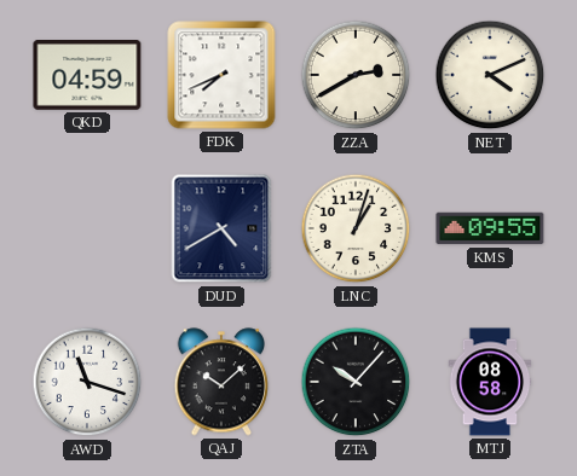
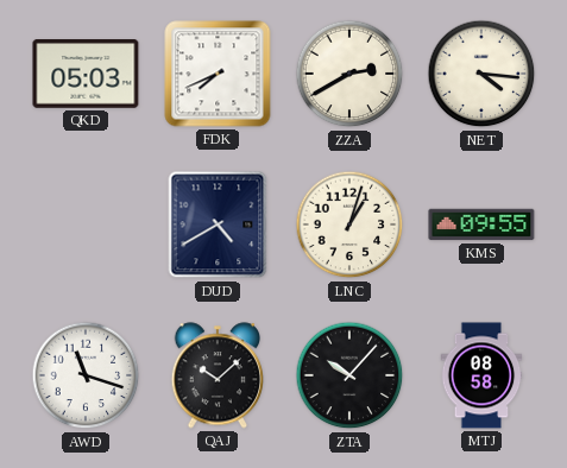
QKD: 04:59 -> 05:03
NET: 4:11 -> 4:16
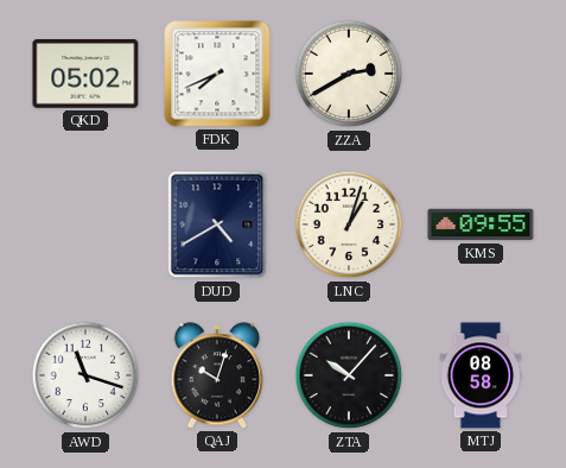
QKD: 05:03 -> 05:02
NET: 4:16 -> none
QAJ: 10:08 -> 10:03
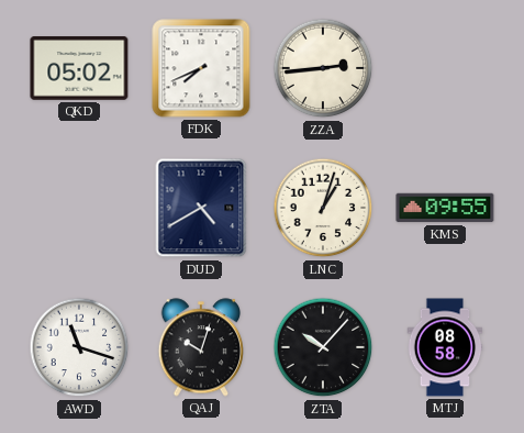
ZZA: 2:40 -> 2:44
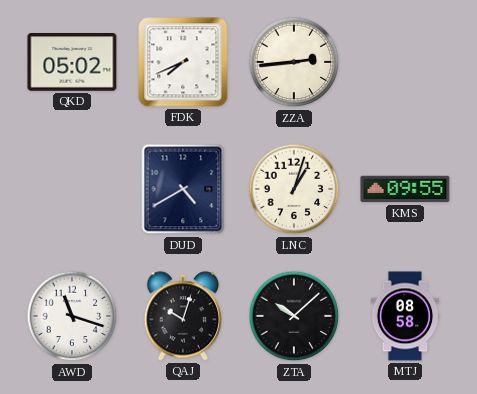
ZTA: 10:07 -> 10:08
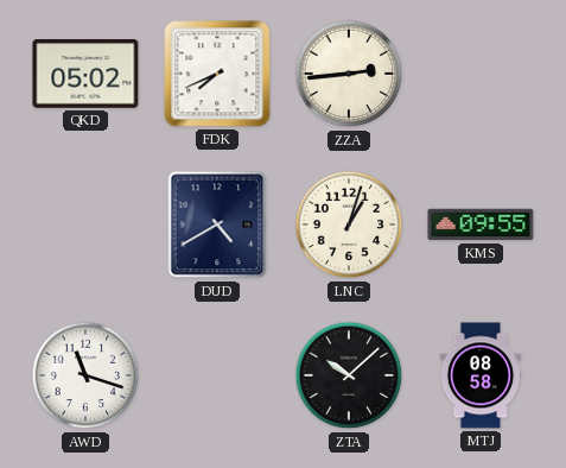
QAJ: 10:03 -> none
